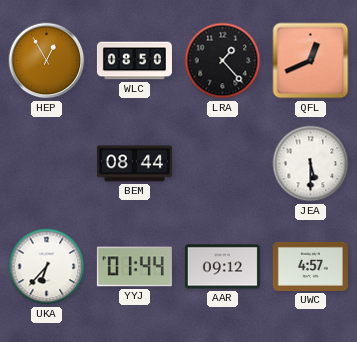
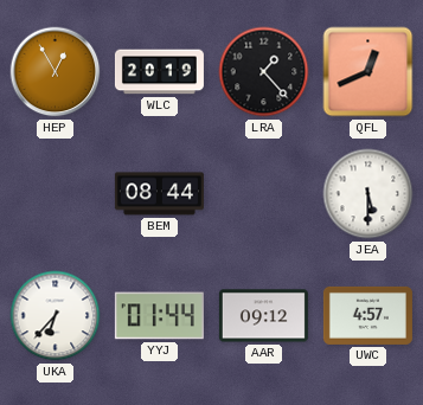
WLC: 08:50 -> 20:19
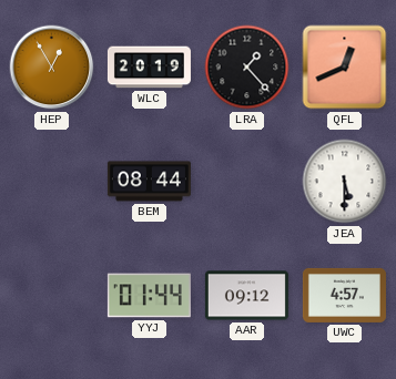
UKA: 6:37 -> none
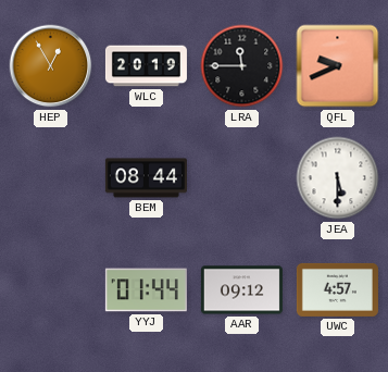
LRA: 1:23 -> 11:45
QFL: 12:41 -> 9:41
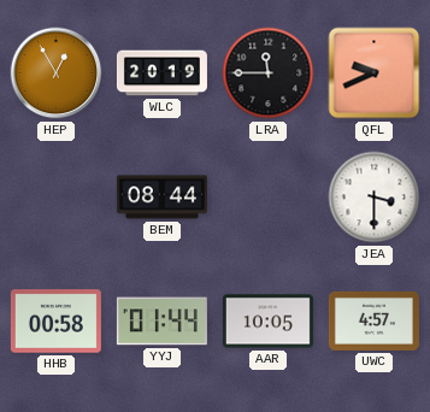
JEA: 5:30 -> 3:30
HHB: none -> 00:58
AAR: 09:12 -> 10:05
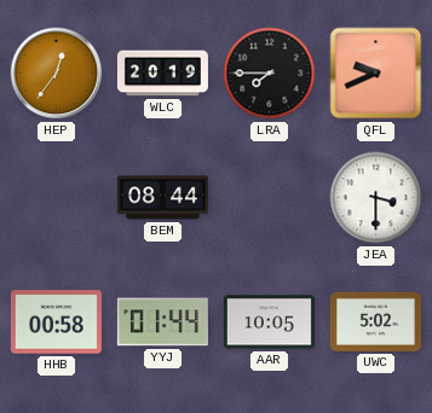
HEP: 12:55 -> 12:36
LRA: 11:45 -> 7:45
UWC: 4:57 -> 5:02
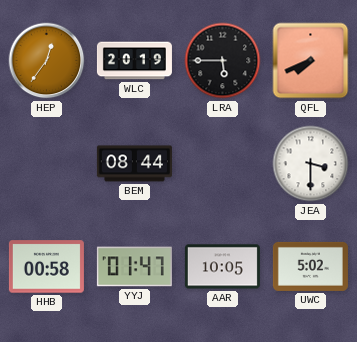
LRA: 7:45 -> 5:45
QFL: 9:41 -> 7:41
YYJ: 01:44 -> 01:47
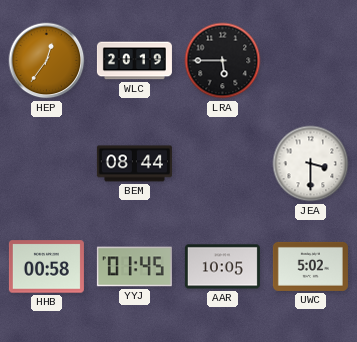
QFL: 7:41 -> none
YYJ: 01:47 -> 01:45
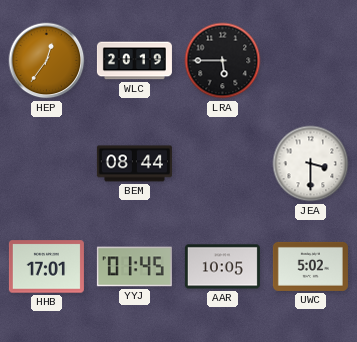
HHB: 00:58 -> 17:01
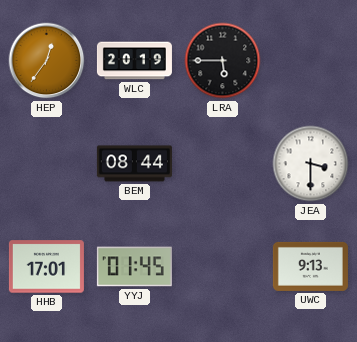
AAR: 10:05 -> none
UWC: 5:02 -> 9:13
